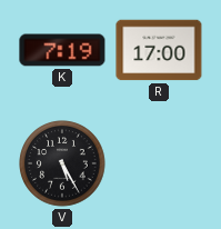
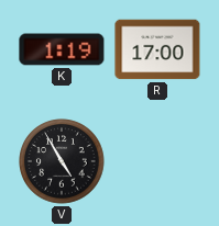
K: 7:19 -> 1:19
V: 5:25 -> 4:55
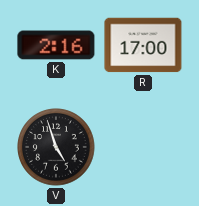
K: 1:19 -> 2:16
V: 4:55 -> 4:57
